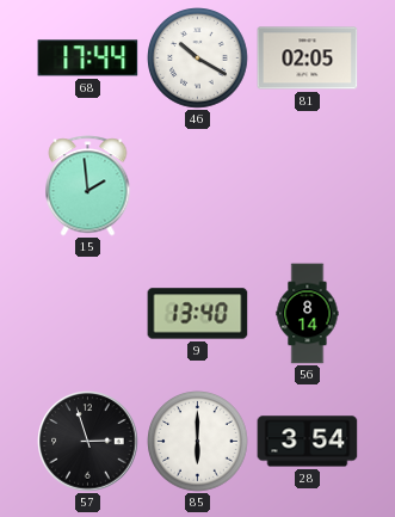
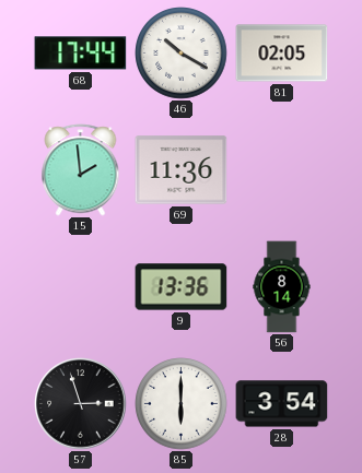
69: none -> 11:36
9: 13:40 -> 13:36
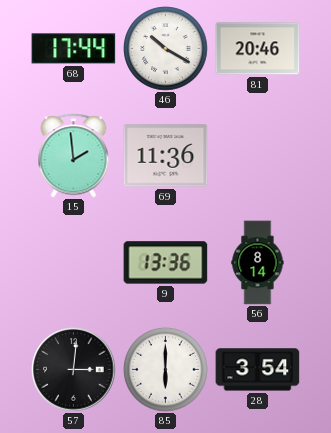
81: 02:05 -> 20:46
57: 2:57 -> 3:01
